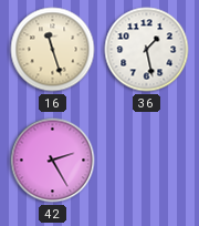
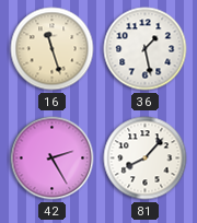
81: none -> 8:07
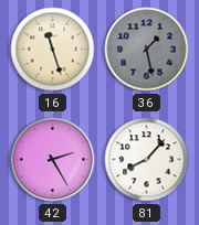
36 dial: white -> grey
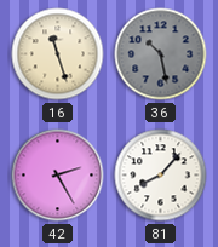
36: 1:28 -> 10:28
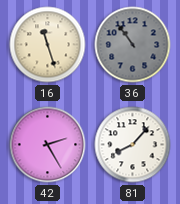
36: 10:28 -> 10:54
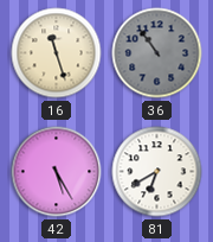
42: 2:25 -> 5:25
81: 8:07 -> 6:40
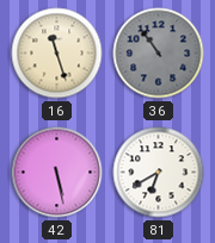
42: 5:25 -> 5:28
